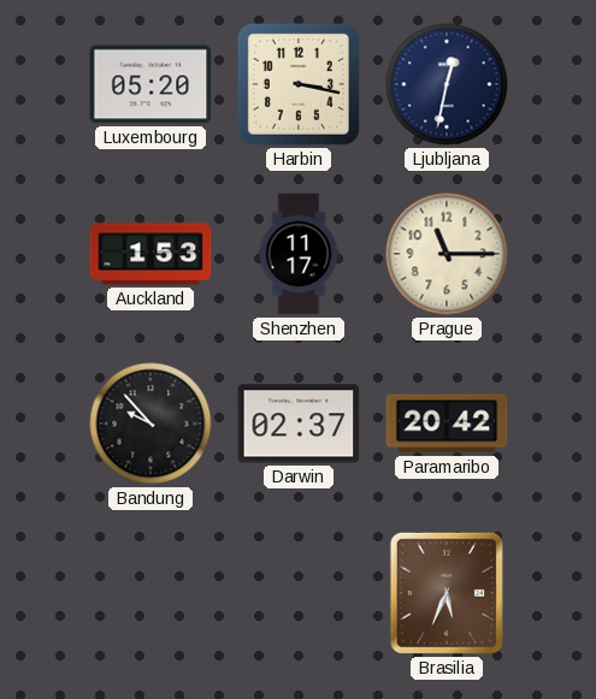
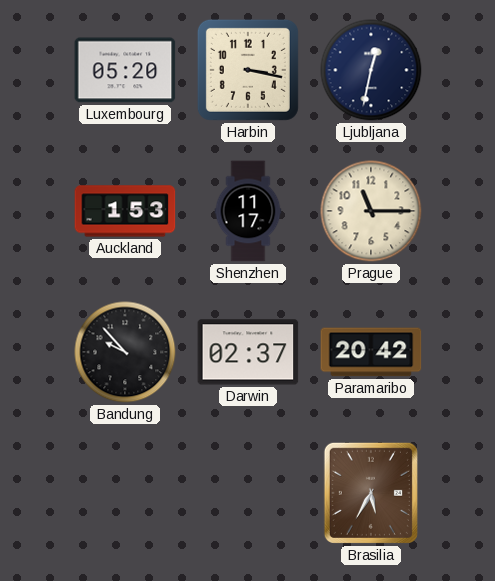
Brasilia: 5:34 -> 5:35
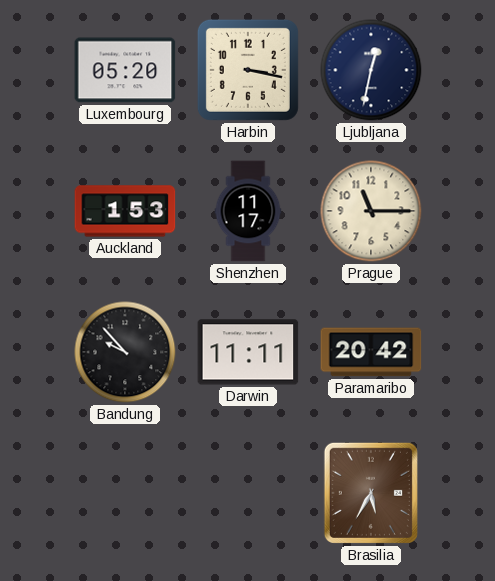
Darwin: 02:37 -> 11:11
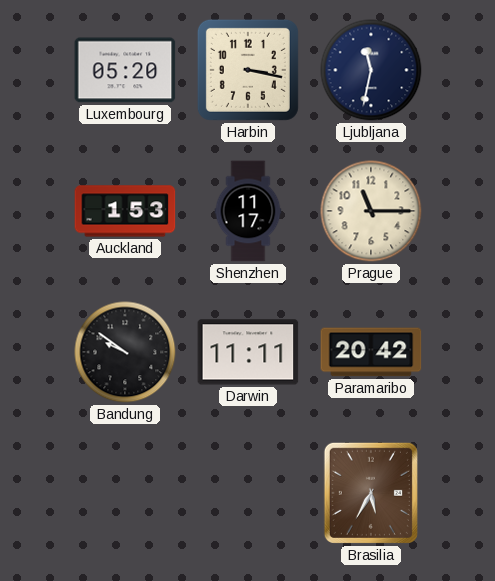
Ljubljana: 12:32 -> 11:32
Bandung: 9:53 -> 9:51
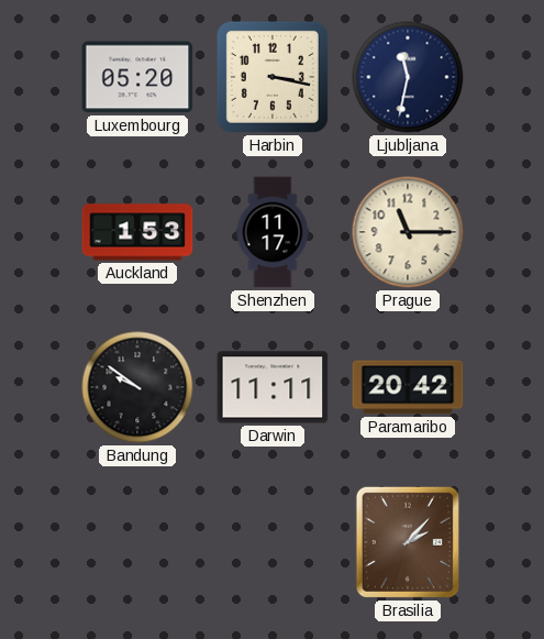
Brasilia: 5:35 -> 2:07
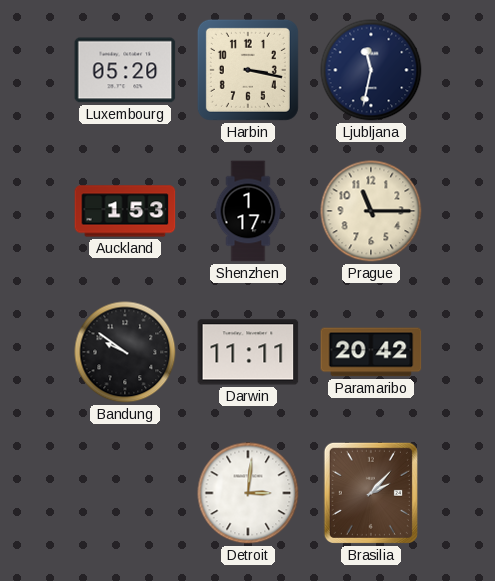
Shenzhen: 11:17 -> 1:17
Detroit: none -> 3:01
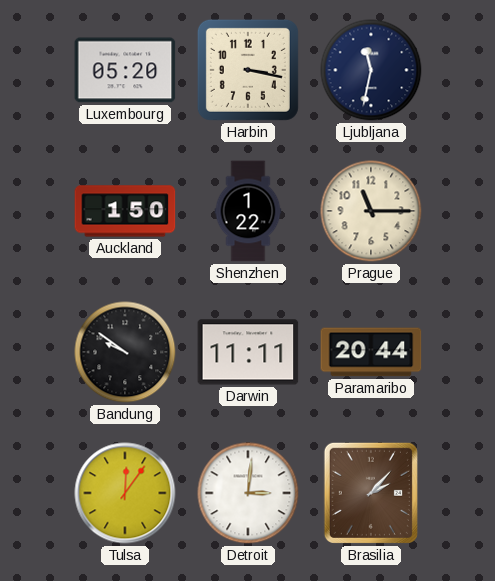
Auckland: 1:53 -> 1:50
Shenzhen: 1:17 -> 1:22
Paramaribo: 20:42 -> 20:44
Tulsa: none -> 12:06
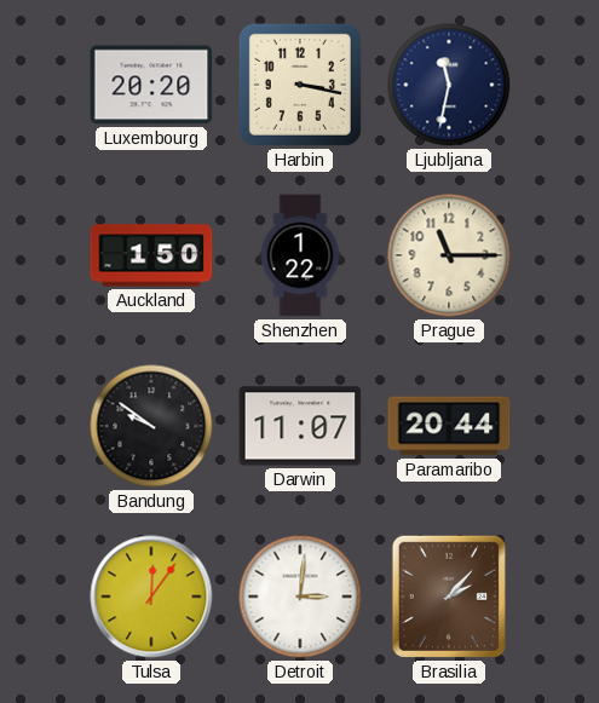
Luxembourg: 05:20 -> 20:20
Darwin: 11:11 -> 11:07
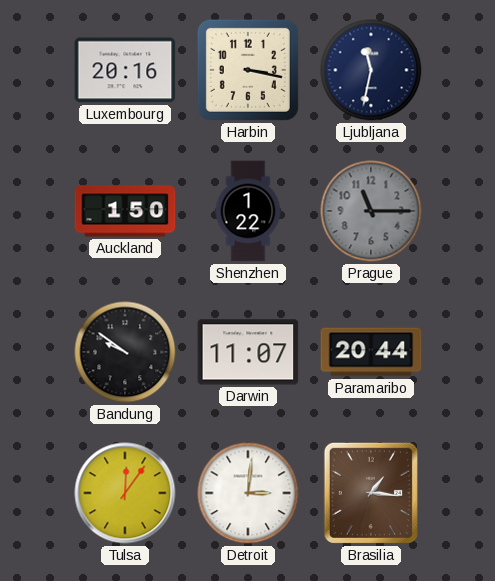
Luxembourg: 20:20 -> 20:16
Prague dial: cream -> grey
Brasilia: 2:07 -> 1:16
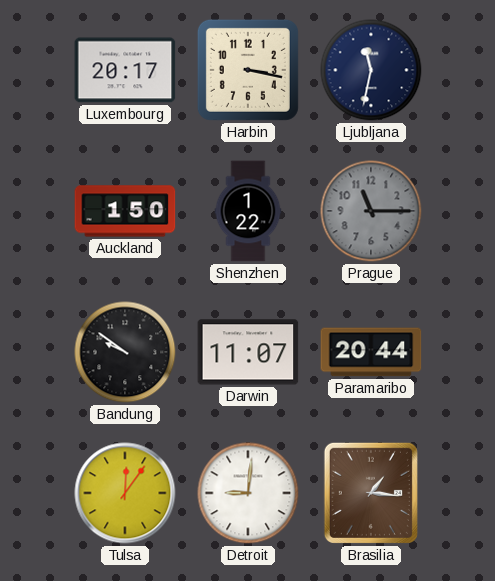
Luxembourg: 20:16 -> 20:17
Detroit: 3:01 -> 9:01
